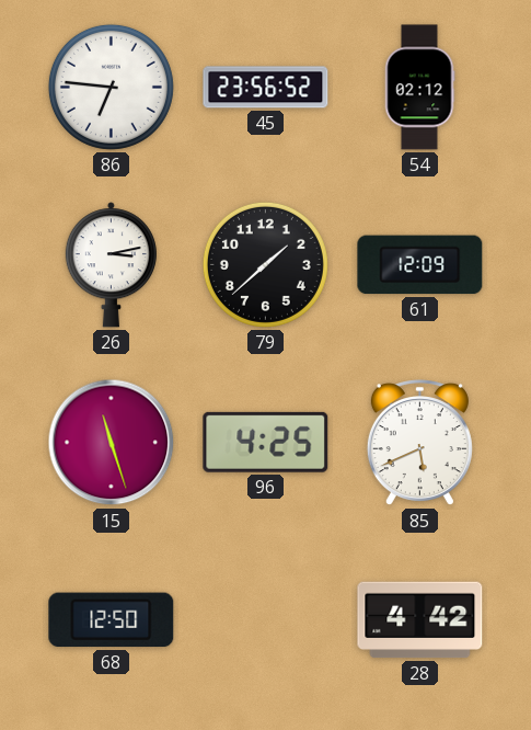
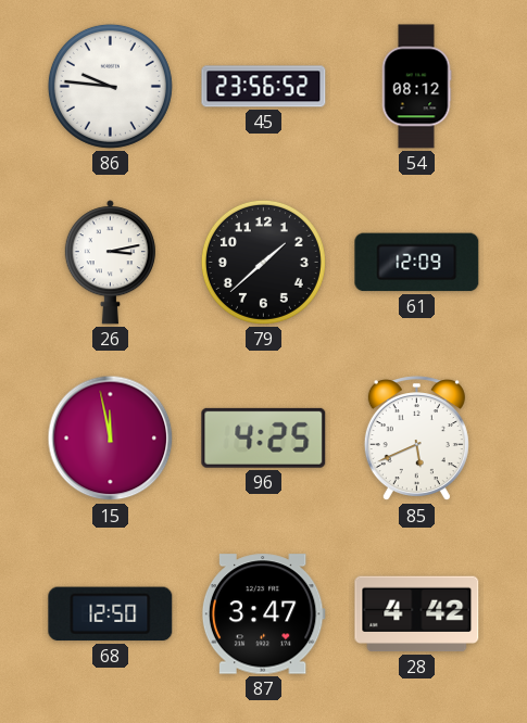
86: 6:46 -> 9:46
54: 02:12 -> 08:12
15: 11:27 -> 11:58
87: none -> 3:47
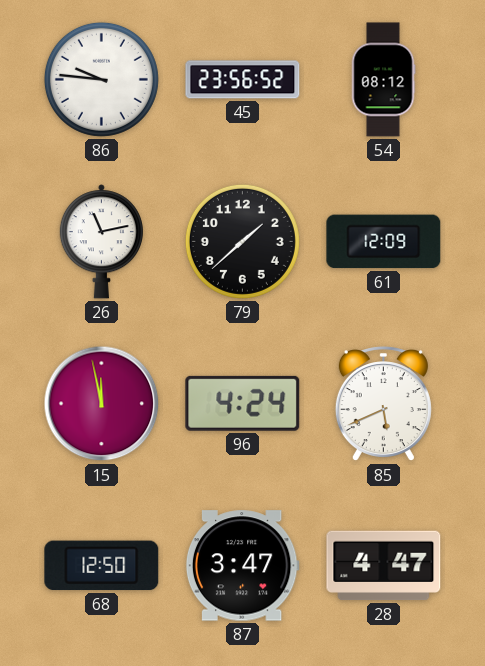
26: 3:13 -> 11:13
96: 4:25 -> 4:24
28: 4:42 -> 4:47
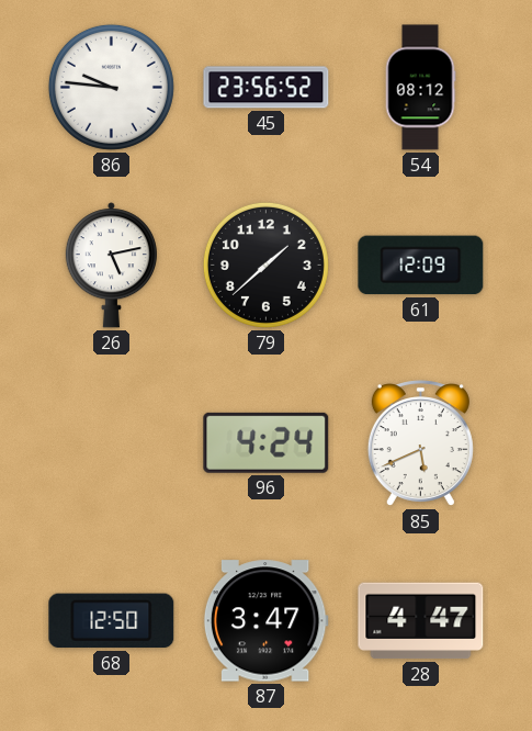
26: 11:13 -> 5:13
15: 11:58 -> none
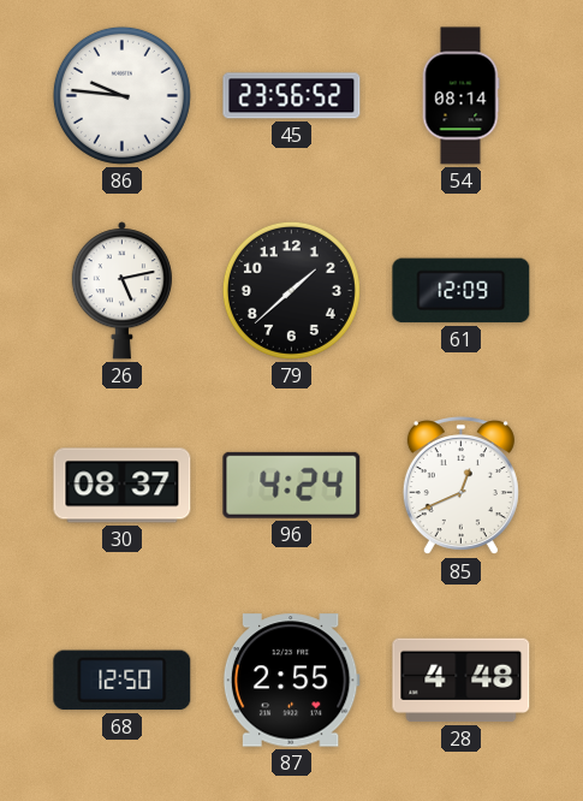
54: 08:12 -> 08:14
30: none -> 08:37
85: 5:41 -> 12:41
87: 3:47 -> 2:55
28: 4:47 -> 4:48
